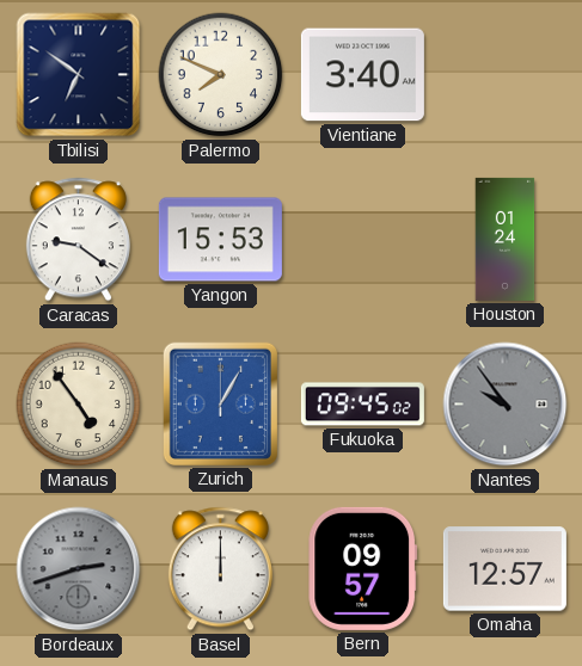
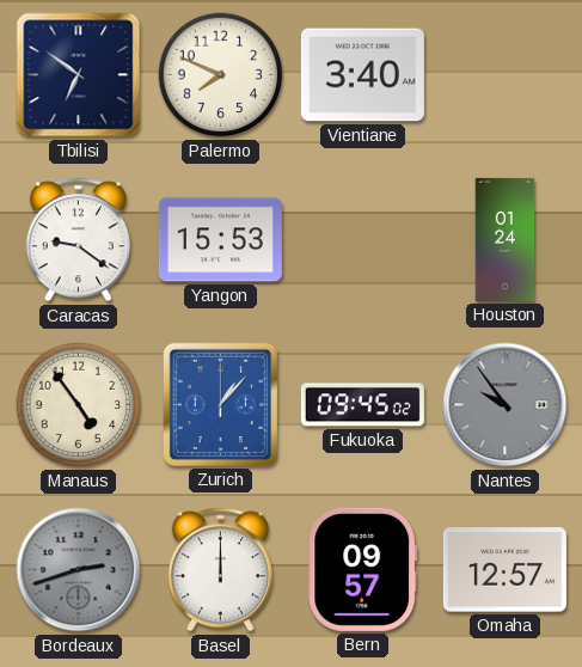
Zurich: 1:05 -> 1:07
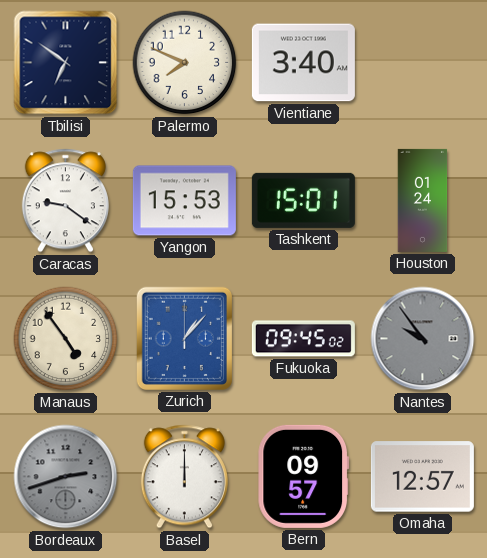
Tashkent: none -> 15:01
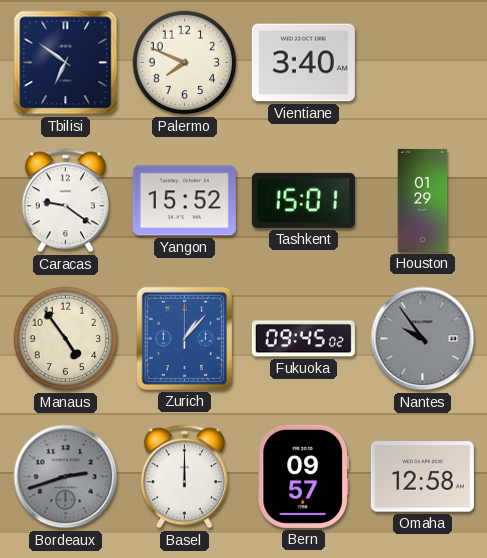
Yangon: 15:53 -> 15:52
Houston: 01:24 -> 01:29
Omaha: 12:57 -> 12:58
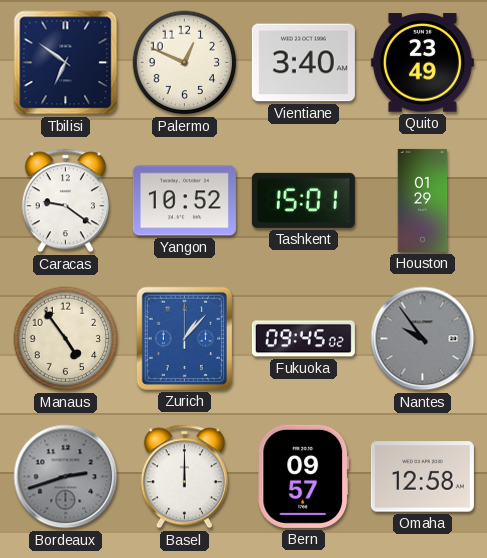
Palermo: 7:49 -> 12:49
Quito: none -> 23:49
Yangon: 15:52 -> 10:52
